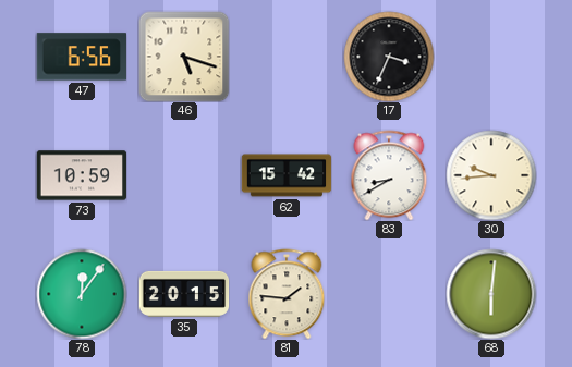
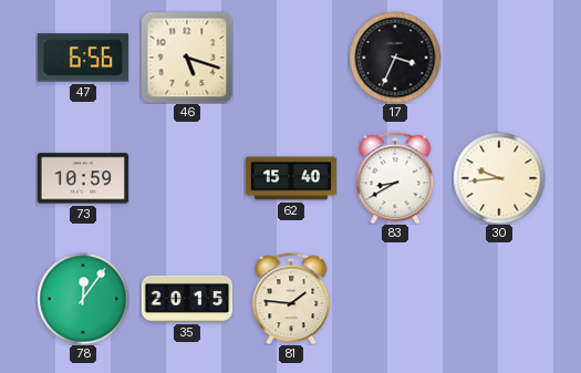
62: 15:42 -> 15:40
68: 6:01 -> none
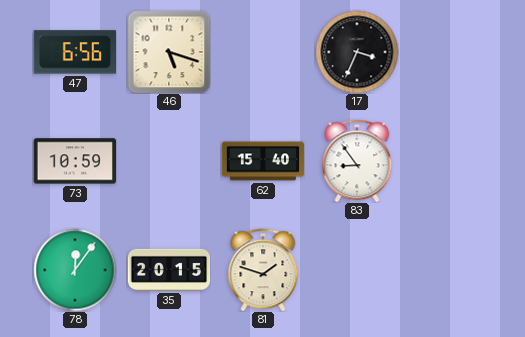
83: 8:40 -> 8:54
30: 9:44 -> none
81: 1:46 -> 1:48
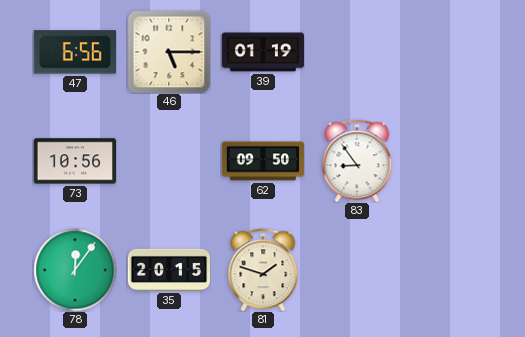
46: 5:18 -> 5:15
39: none -> 01:19
17: 3:34 -> none
73: 10:59 -> 10:56
62: 15:40 -> 09:50
